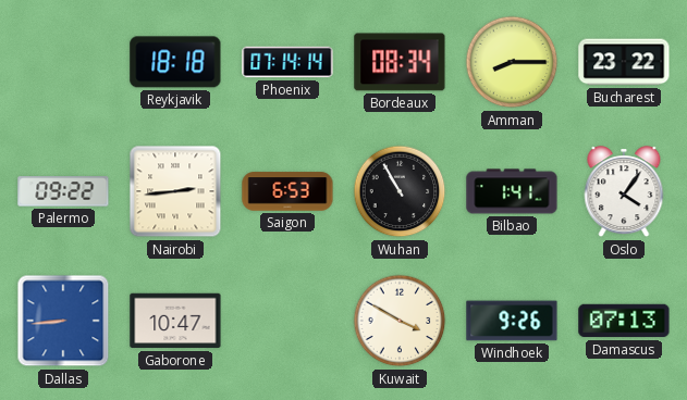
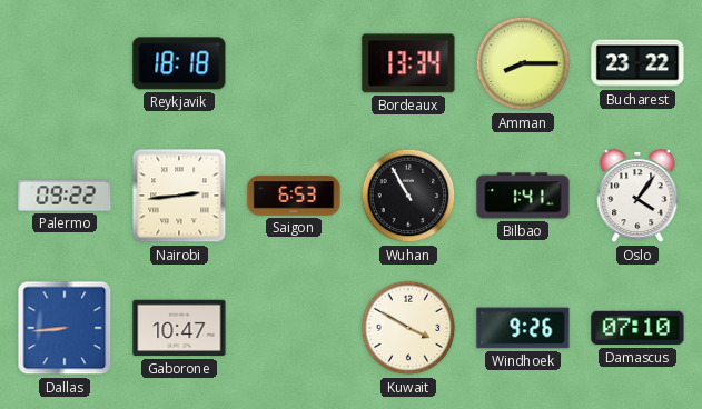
Phoenix: 07:14 -> none
Bordeaux: 08:34 -> 13:34
Damascus: 07:13 -> 07:10
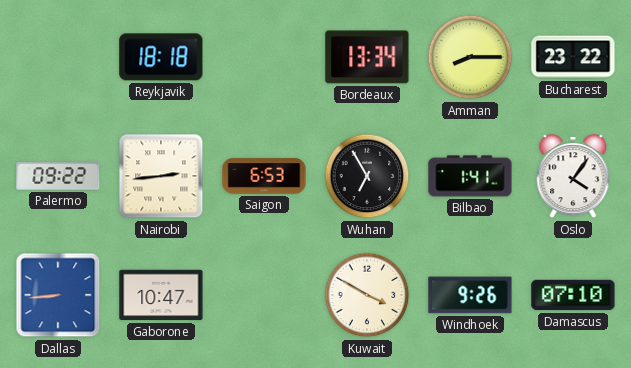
Wuhan: 10:55 -> 6:55
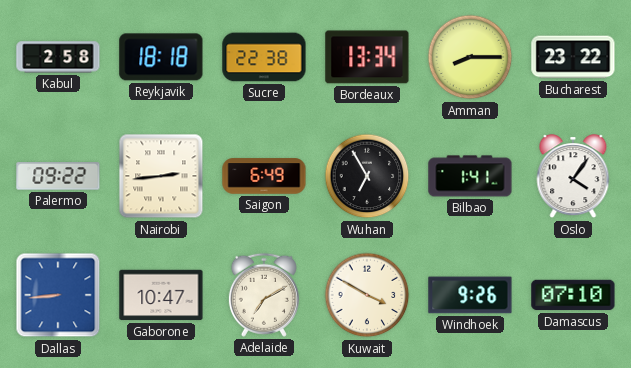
Kabul: none -> 2:58
Sucre: none -> 22:38
Saigon: 6:53 -> 6:49
Adelaide: none -> 7:10
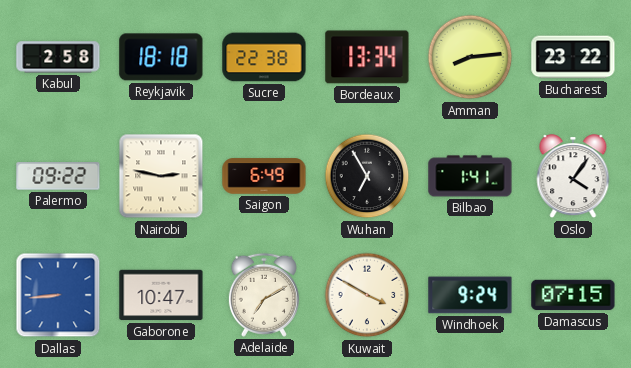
Amman: 8:15 -> 8:14
Nairobi: 2:44 -> 2:47
Windhoek: 9:26 -> 9:24
Damascus: 07:10 -> 07:15
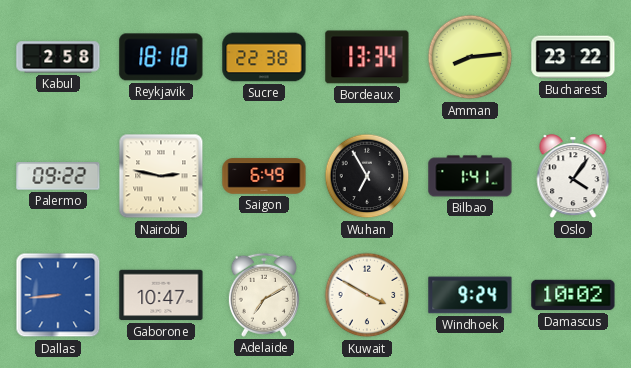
Damascus: 07:15 -> 10:02
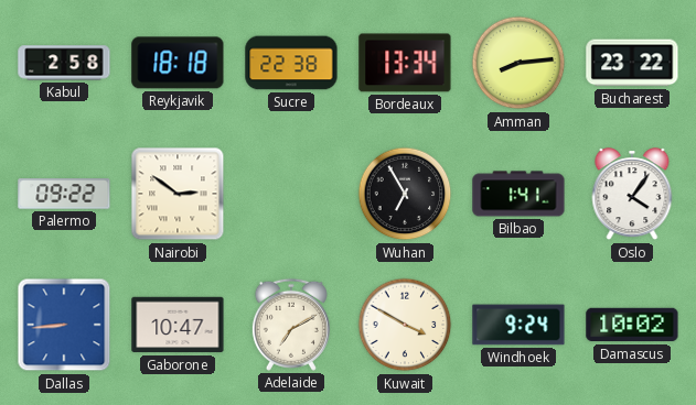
Nairobi: 2:47 -> 2:51
Saigon: 6:49 -> none
